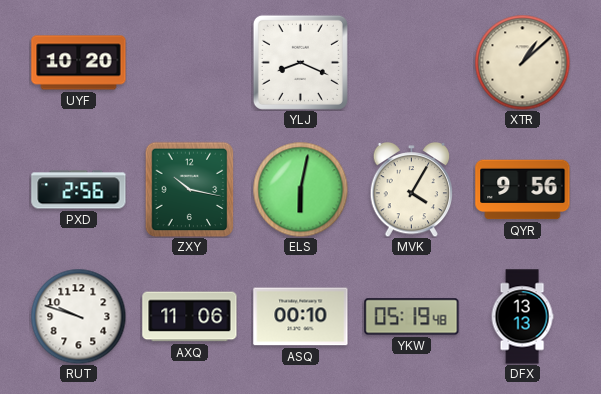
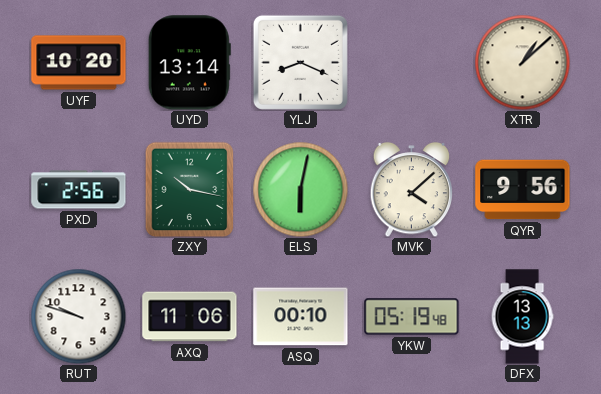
UYD: none -> 13:14
MVK: 4:05 -> 4:08
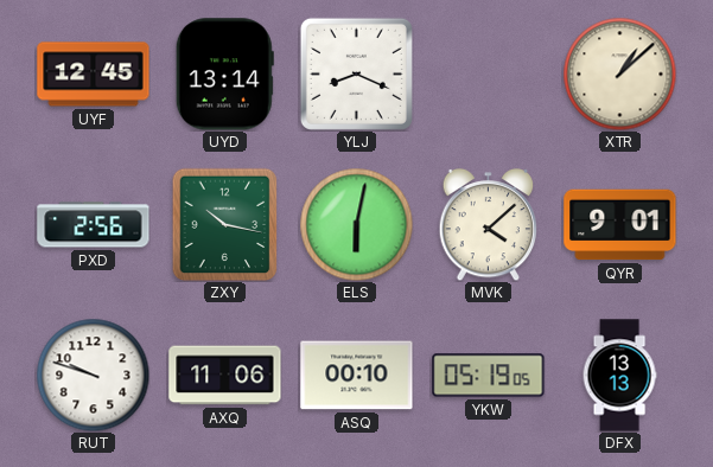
UYF: 10:20 -> 12:45
QYR: 9:56 -> 9:01
YKW: 05:19:48 -> 05:19:05
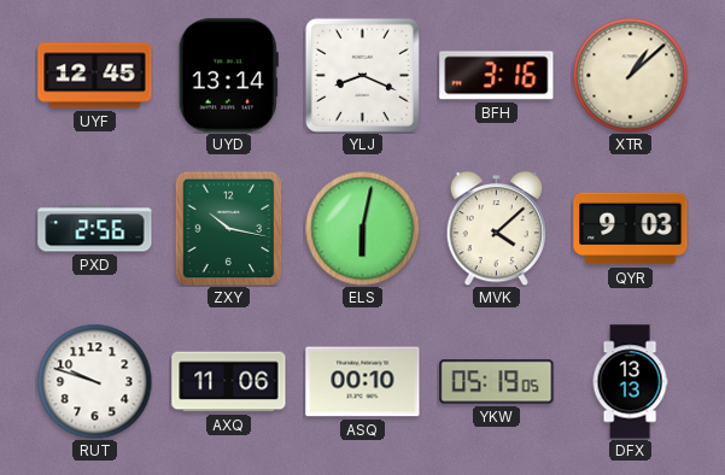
BFH: none -> 3:16
QYR: 9:01 -> 9:03
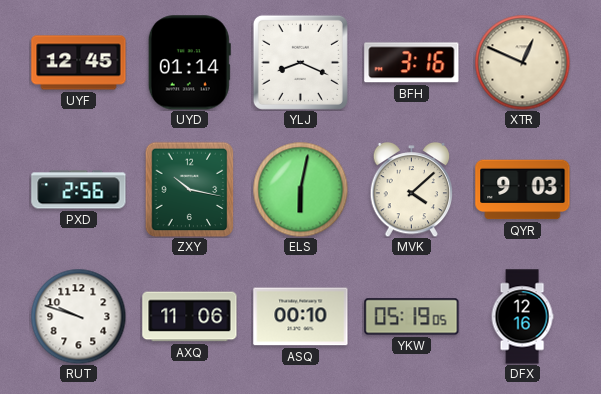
UYD: 13:14 -> 01:14
XTR: 1:08 -> 12:49
DFX: 13:13 -> 12:16
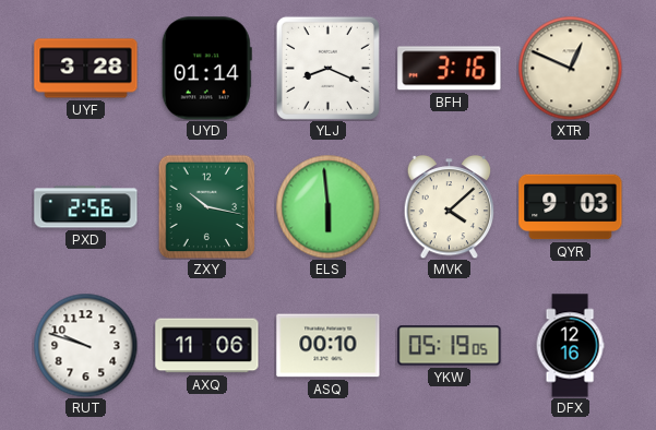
UYF: 12:45 -> 3:28
ELS: 6:02 -> 5:59
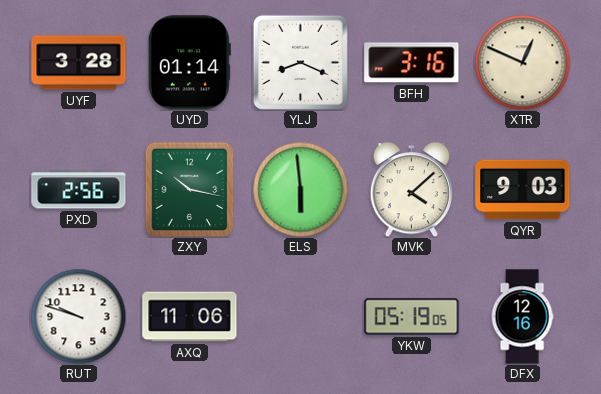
ASQ: 00:10 -> none
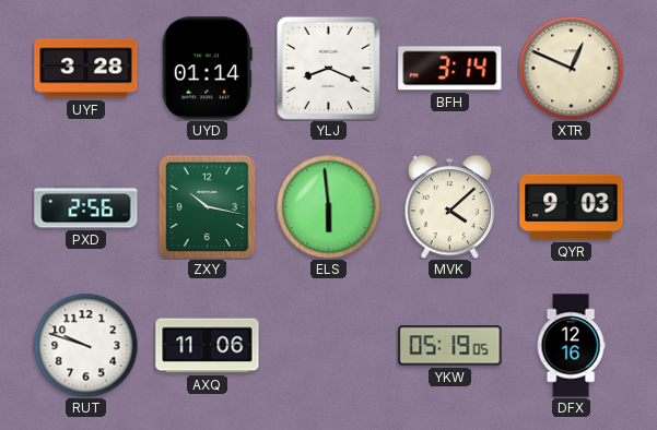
BFH: 3:16 -> 3:14
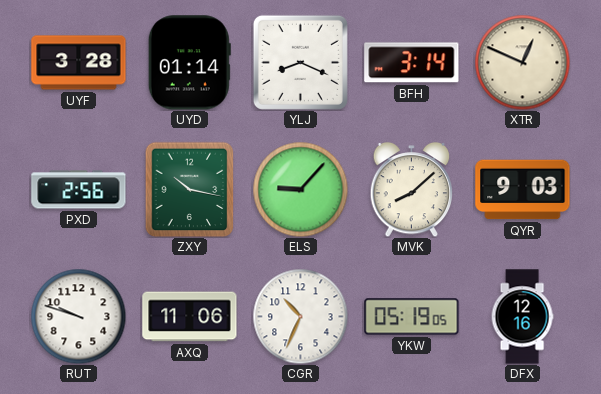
ELS: 5:59 -> 9:07
MVK: 4:08 -> 8:08
CGR: none -> 10:34
